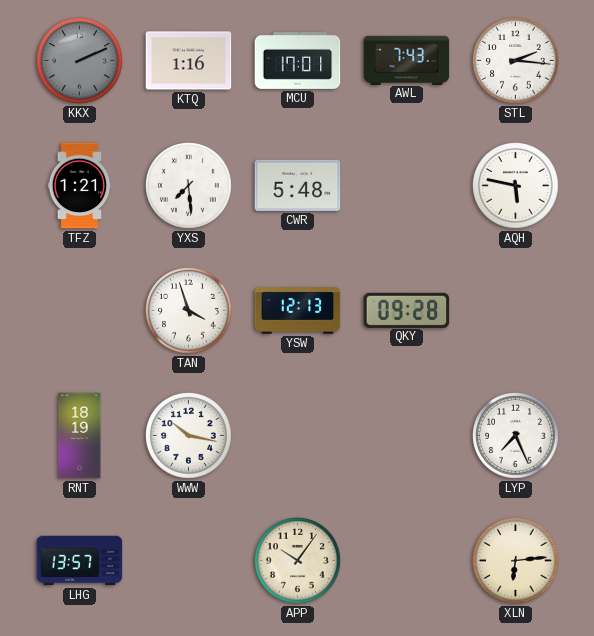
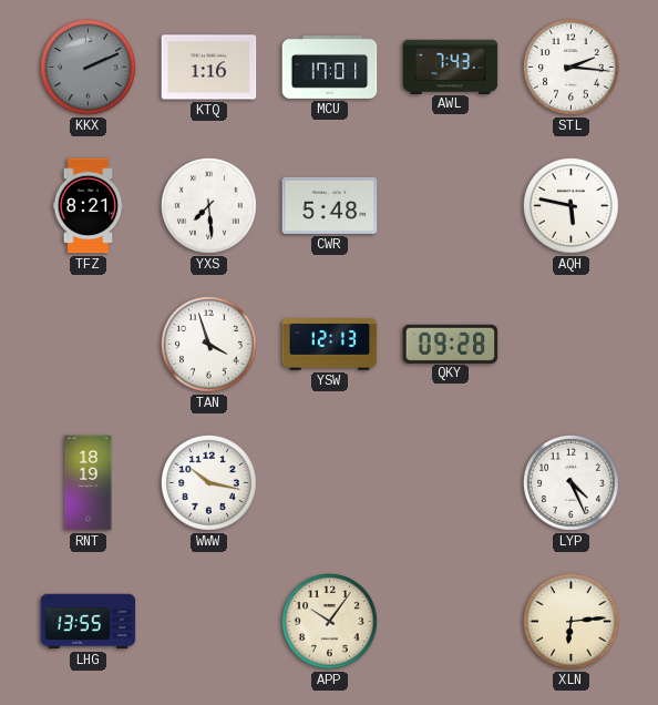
TFZ: 1:21 -> 8:21
LYP: 7:26 -> 4:26
LHG: 13:57 -> 13:55
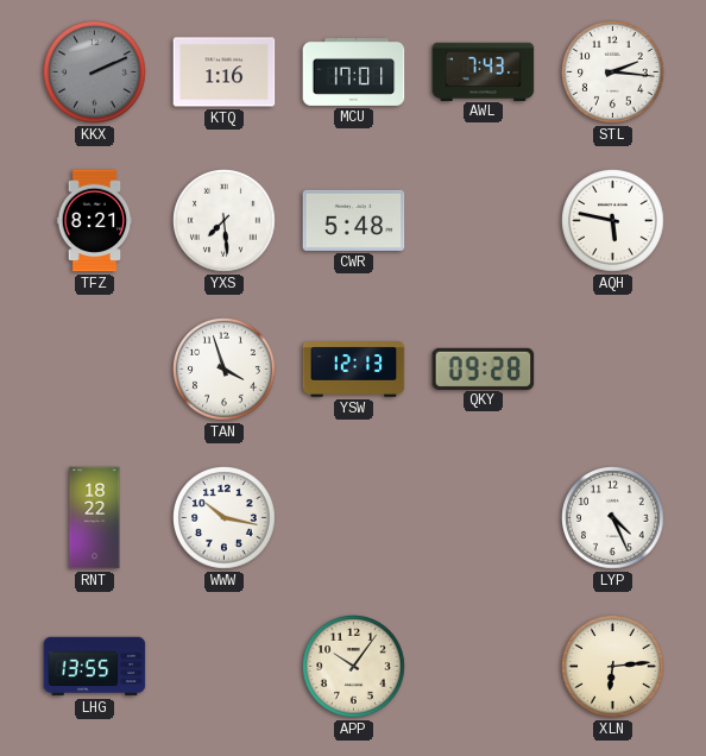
RNT: 18:19 -> 18:22
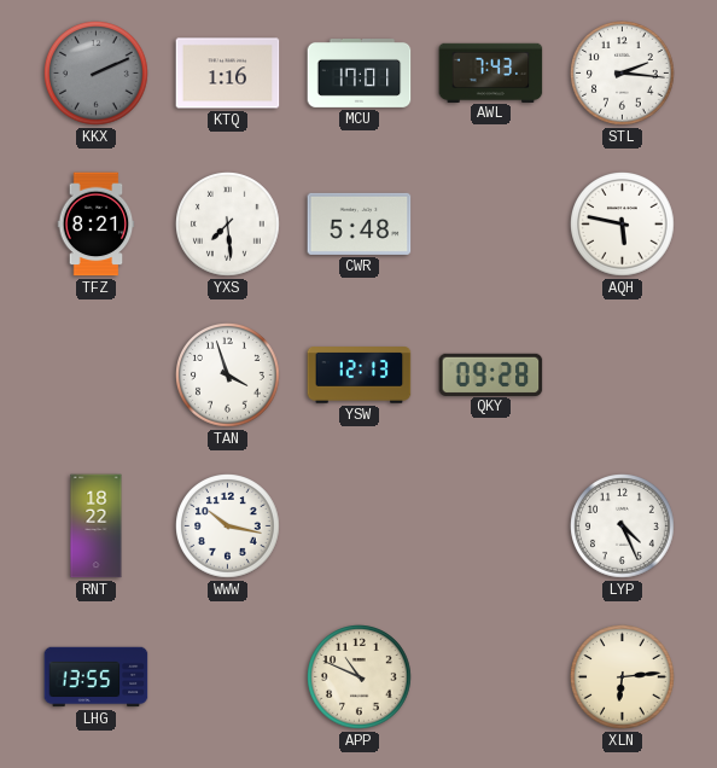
APP: 10:06 -> 10:49
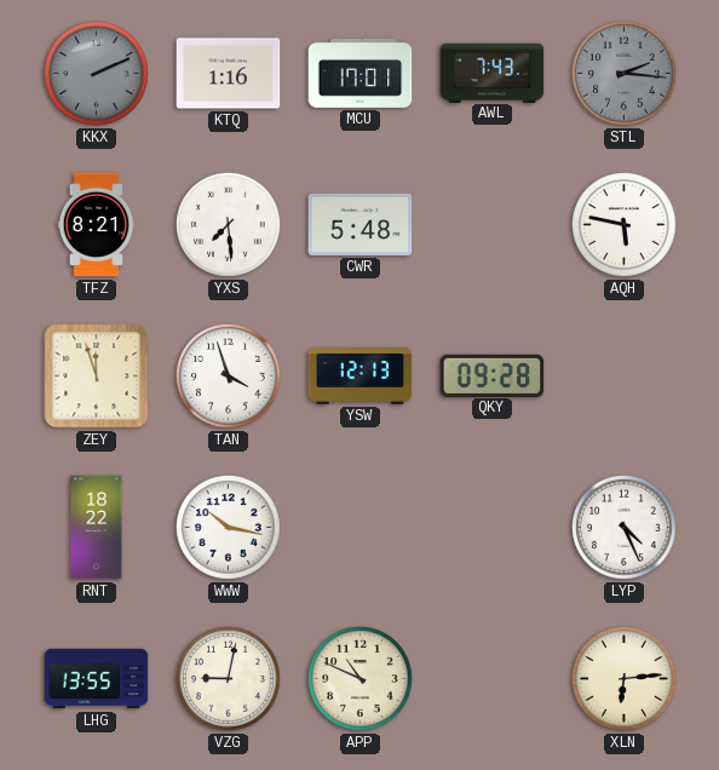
STL dial: white -> grey
ZEY: none -> 11:57
VZG: none -> 9:02
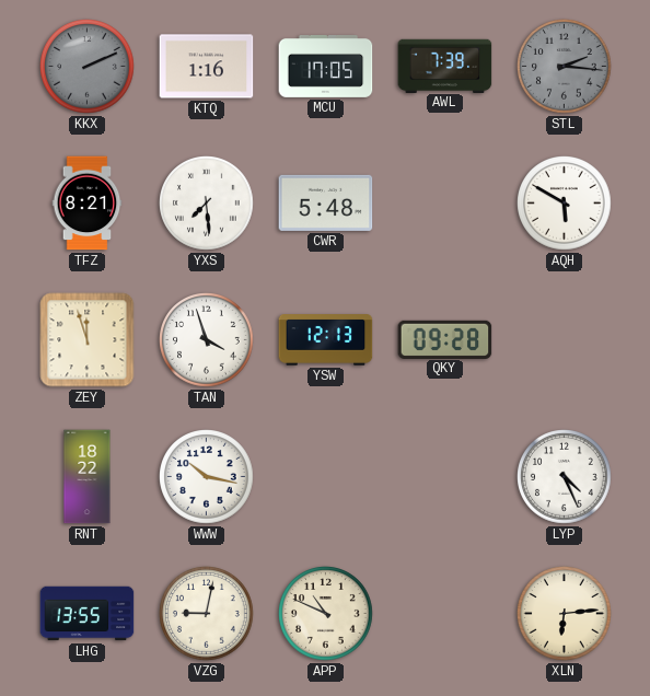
MCU: 17:01 -> 17:05
AWL: 7:43 -> 7:39
AQH: 5:47 -> 5:50
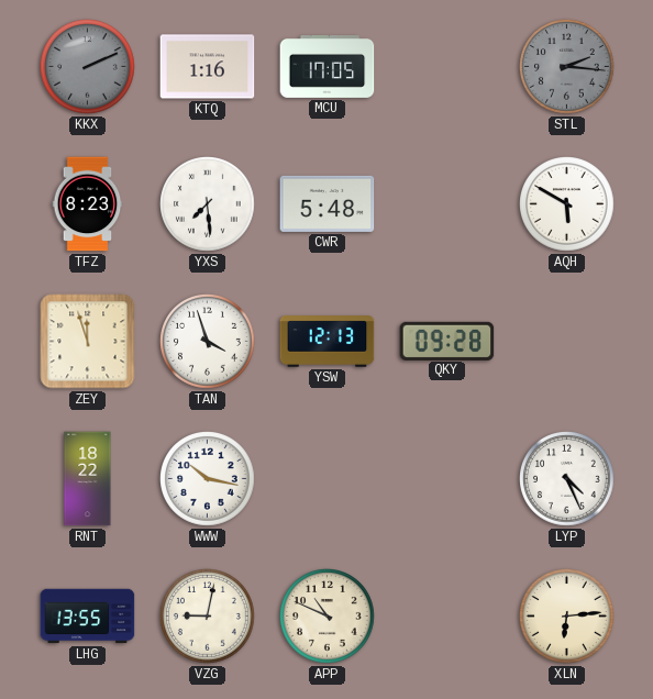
AWL: 7:39 -> none
TFZ: 8:21 -> 8:23
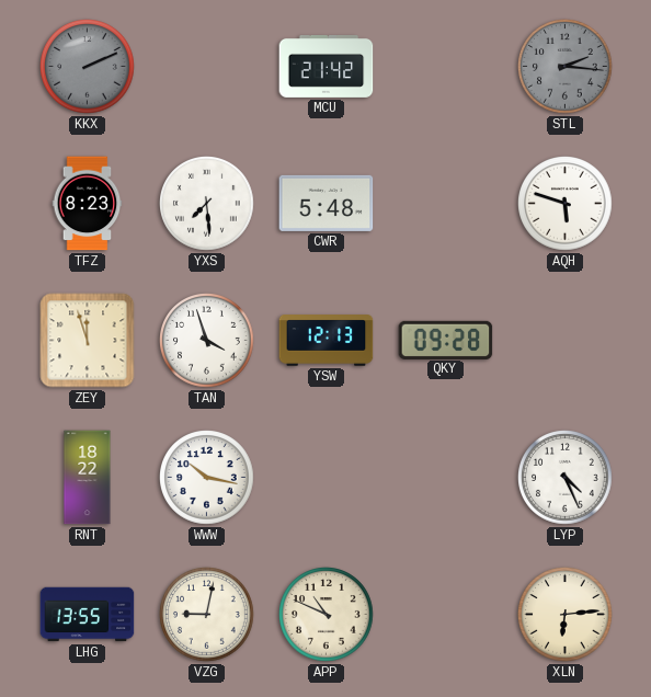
KTQ: 1:16 -> none
MCU: 17:05 -> 21:42
AQH: 5:50 -> 5:48
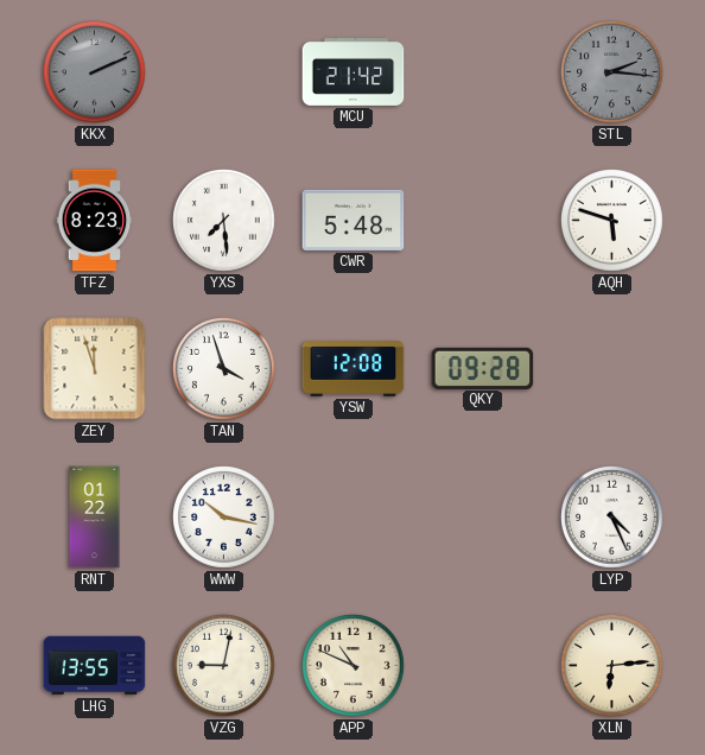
YSW: 12:13 -> 12:08
RNT: 18:22 -> 01:22
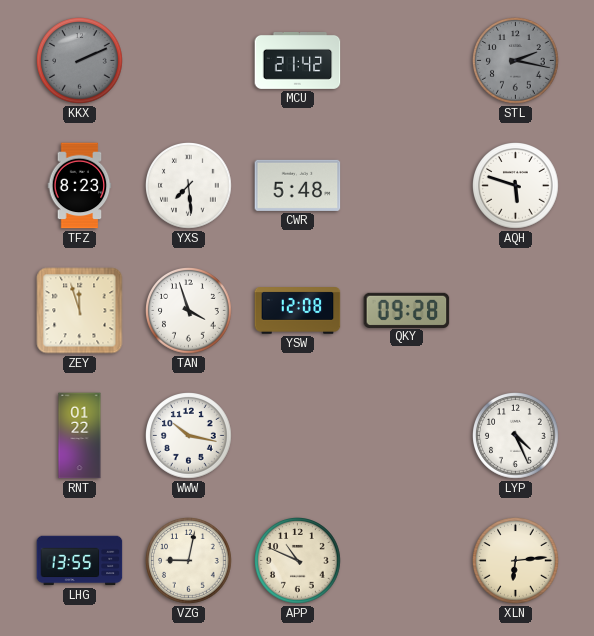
STL: 2:16 -> 2:17
